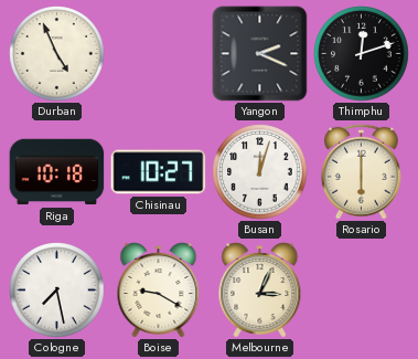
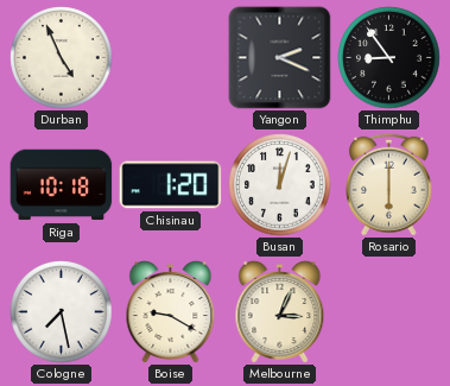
Thimphu: 12:12 -> 8:54
Chisinau: 10:27 -> 1:20
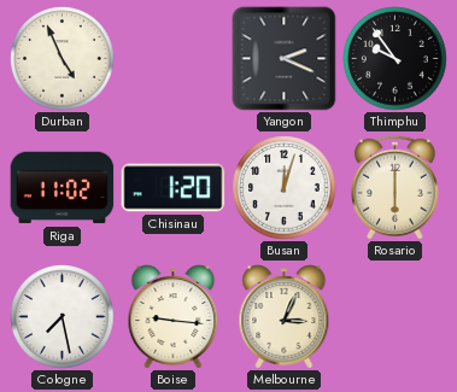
Thimphu: 8:54 -> 9:54
Riga: 10:18 -> 11:02
Boise: 9:20 -> 9:16
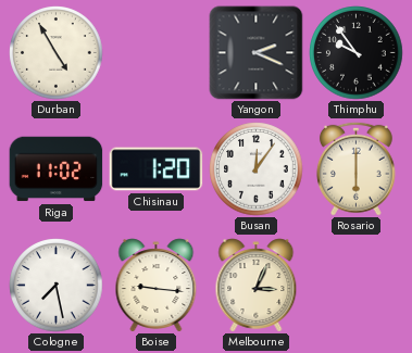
Durban: 4:56 -> 4:55
Busan: 12:03 -> 12:06
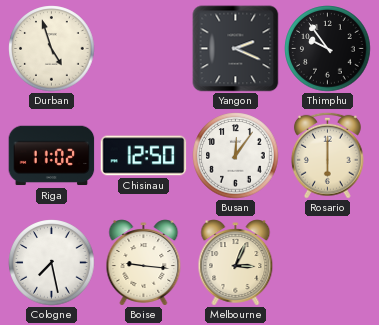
Durban: 4:55 -> 4:57
Chisinau: 1:20 -> 12:50
